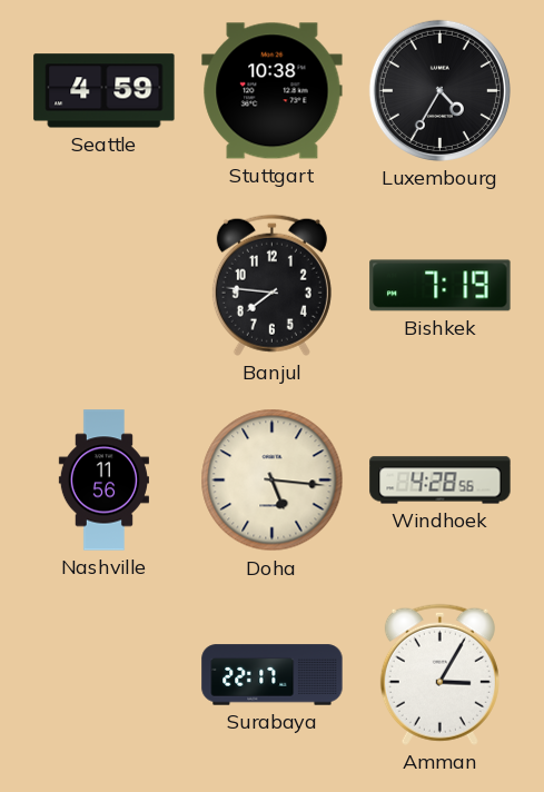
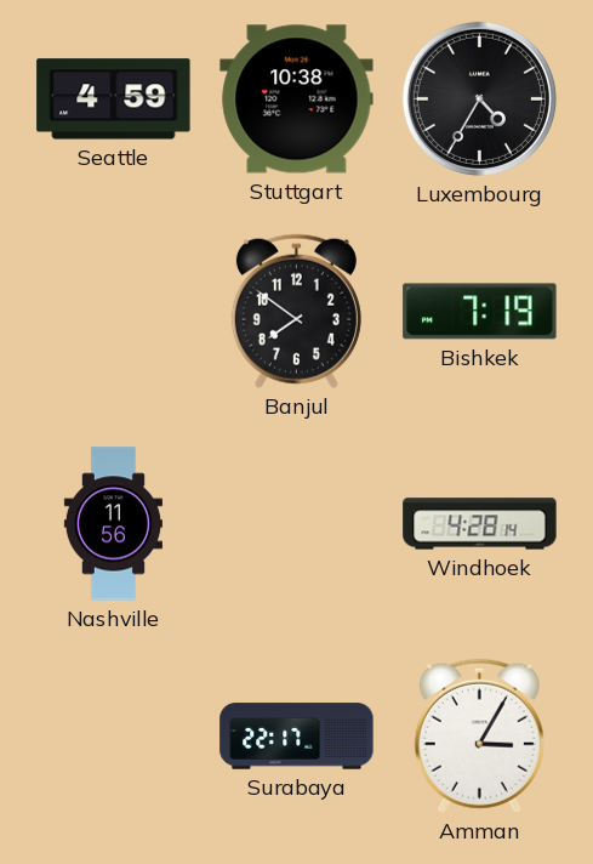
Banjul: 7:46 -> 7:51
Doha: 5:16 -> none
Windhoek: 4:28:56 -> 4:28:14
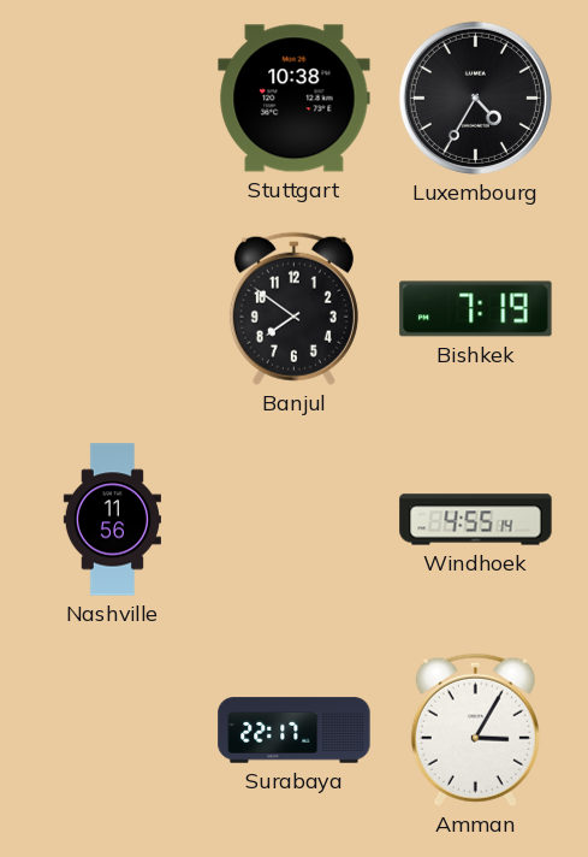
Seattle: 4:59 -> none
Windhoek: 4:28 -> 4:55
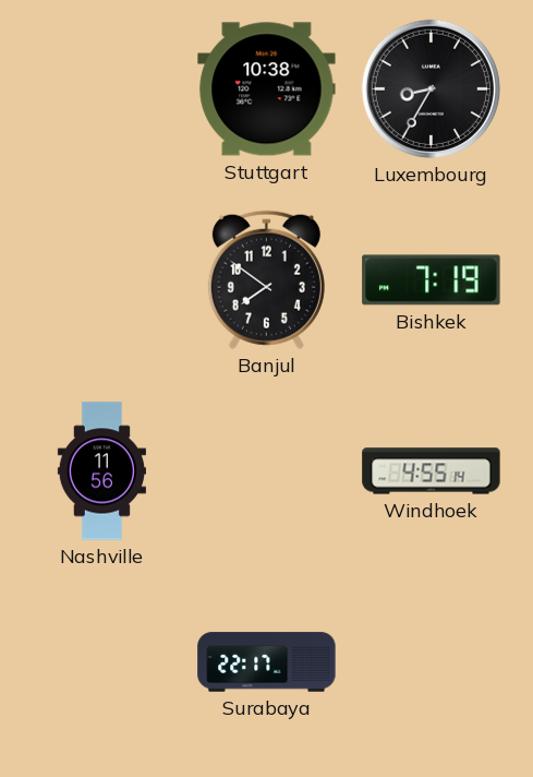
Luxembourg: 4:35 -> 8:35
Amman: 3:05 -> none
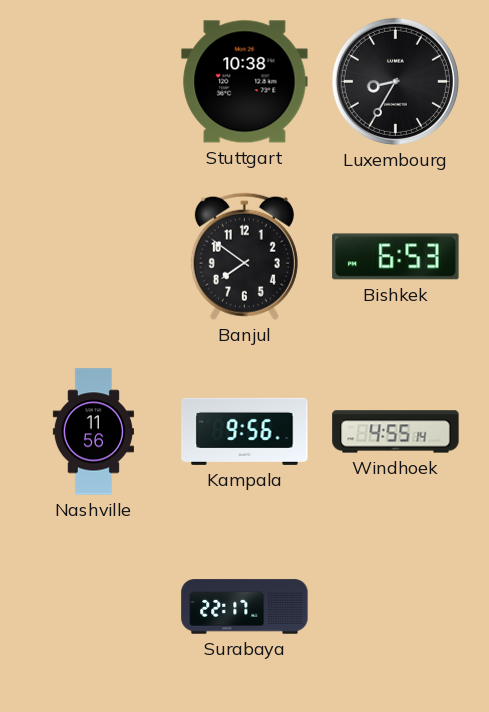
Bishkek: 7:19 -> 6:53
Kampala: none -> 9:56
